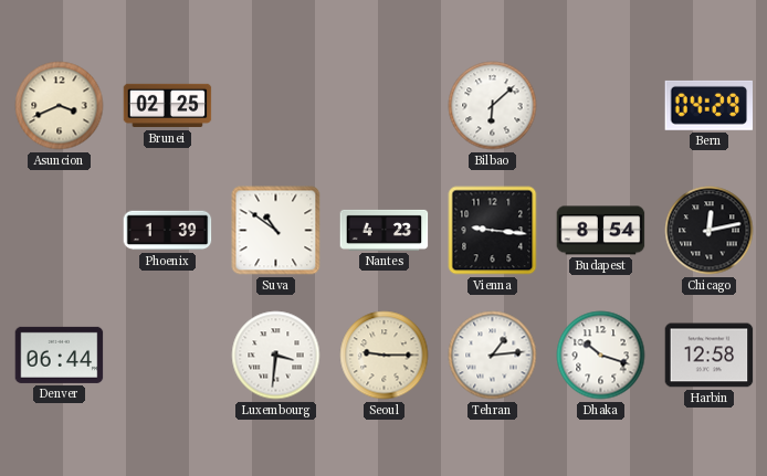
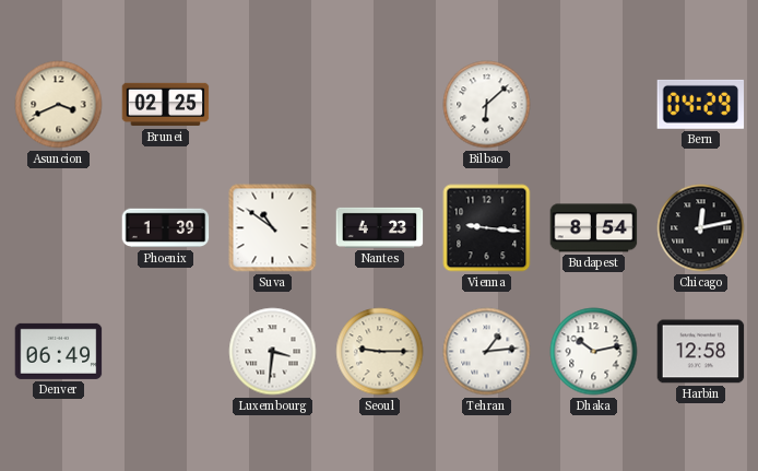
Denver: 06:44 -> 06:49
Dhaka: 10:18 -> 10:13
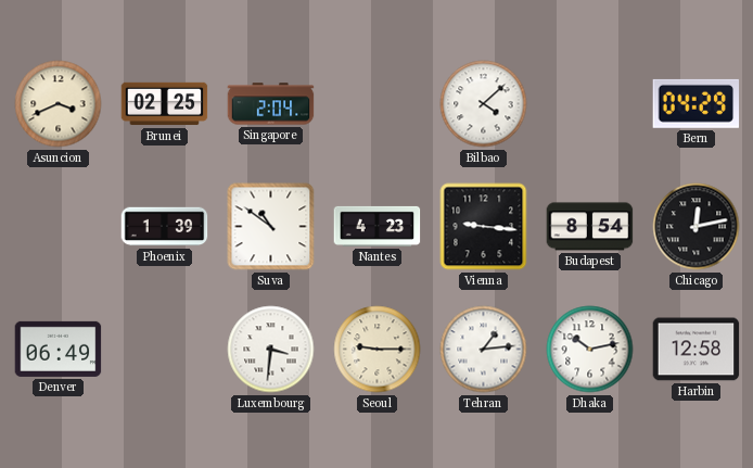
Singapore: none -> 2:04
Bilbao: 6:08 -> 4:08
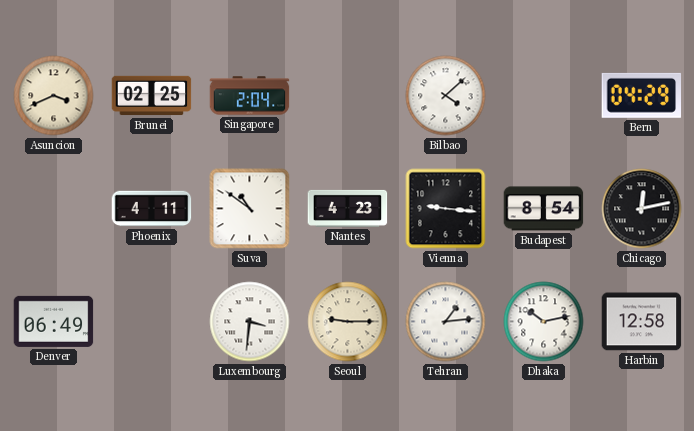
Phoenix: 1:39 -> 4:11
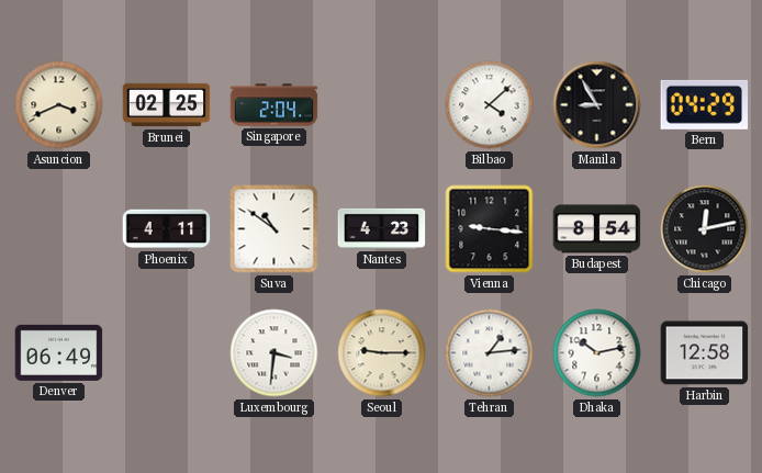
Manila: none -> 8:55
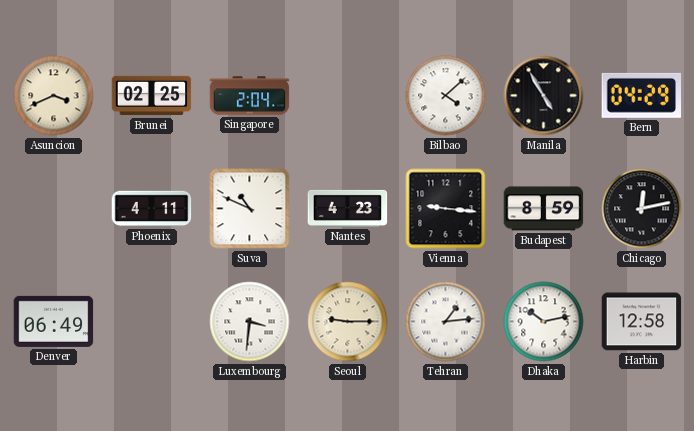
Manila: 8:55 -> 4:55
Suva: 10:51 -> 10:49
Budapest: 8:54 -> 8:59
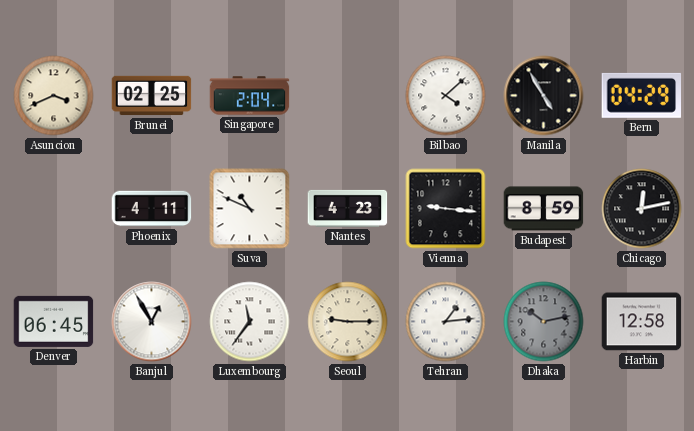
Denver: 06:49 -> 06:45
Banjul: none -> 12:55
Luxembourg: 3:31 -> 11:36
Dhaka dial: white -> grey
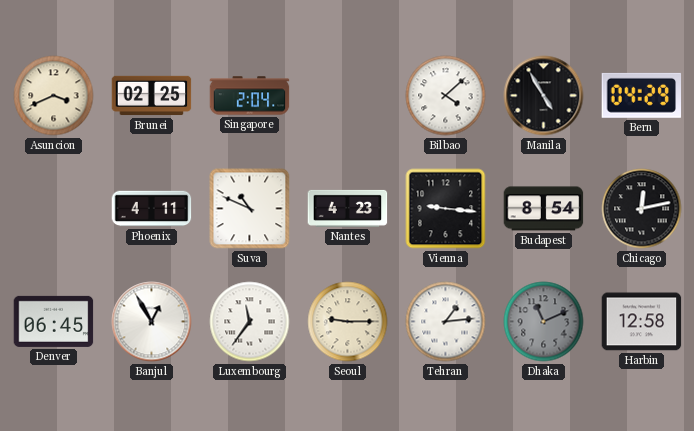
Budapest: 8:59 -> 8:54
Dhaka: 10:13 -> 11:11
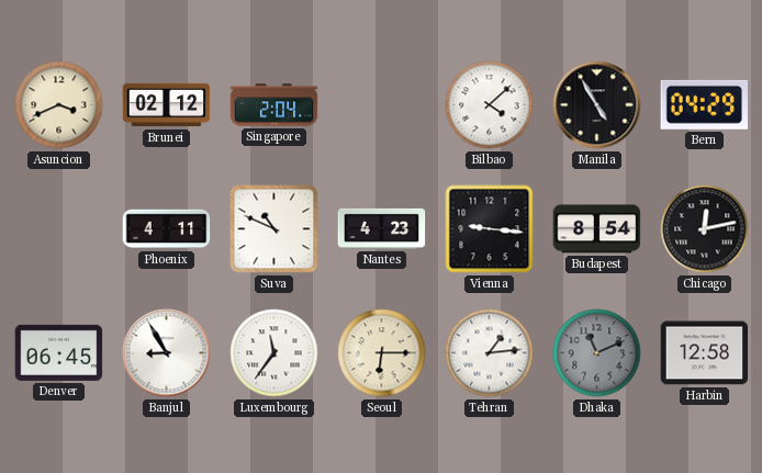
Brunei: 02:25 -> 02:12
Banjul: 12:55 -> 8:55
Seoul: 9:15 -> 6:15
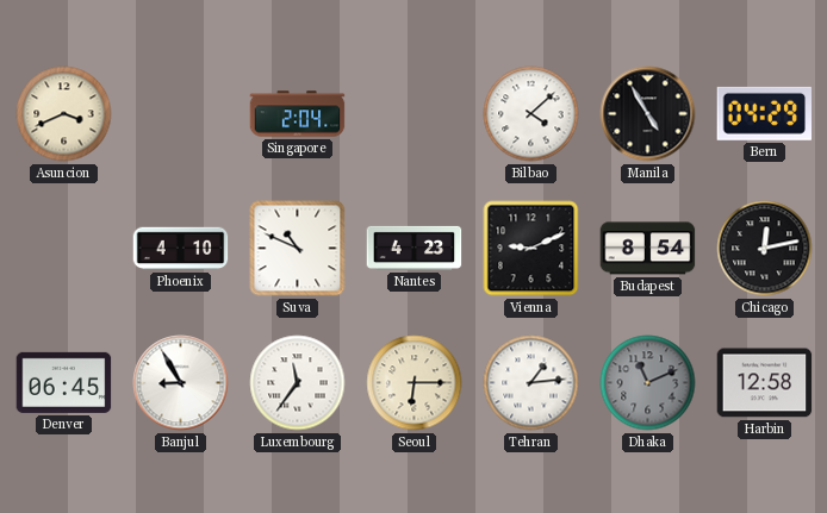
Brunei: 02:12 -> none
Phoenix: 4:11 -> 4:10
Vienna: 9:16 -> 9:11
